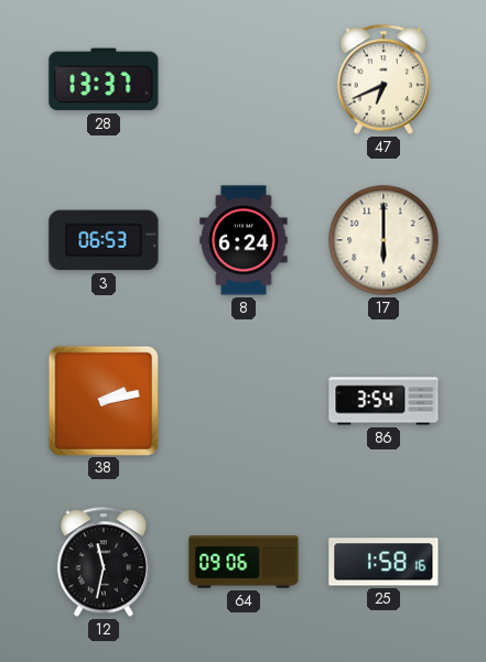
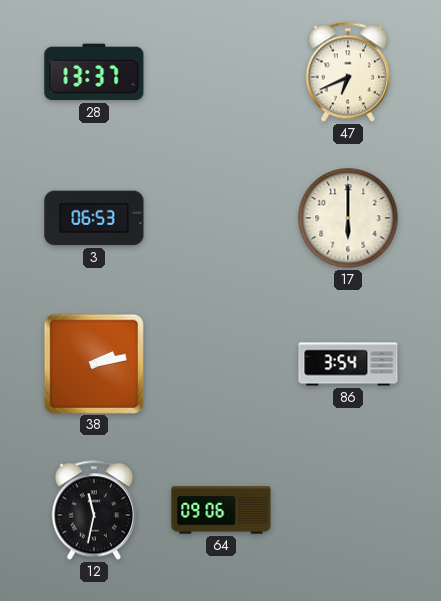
8: 6:24 -> none
25: 1:58 -> none
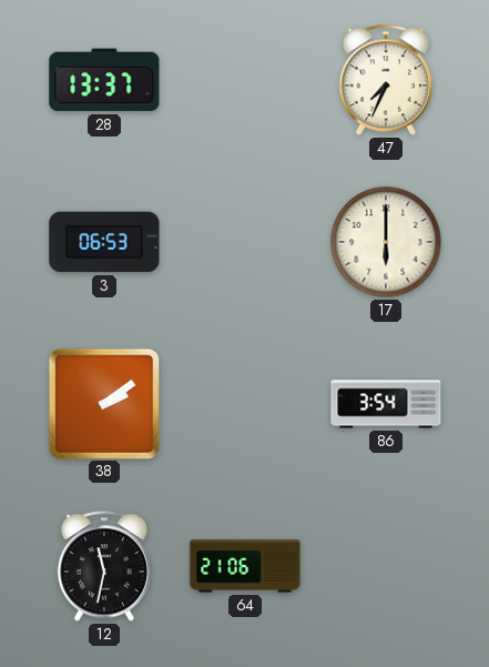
47: 6:41 -> 7:34
38: 2:13 -> 2:09
64: 09:06 -> 21:06
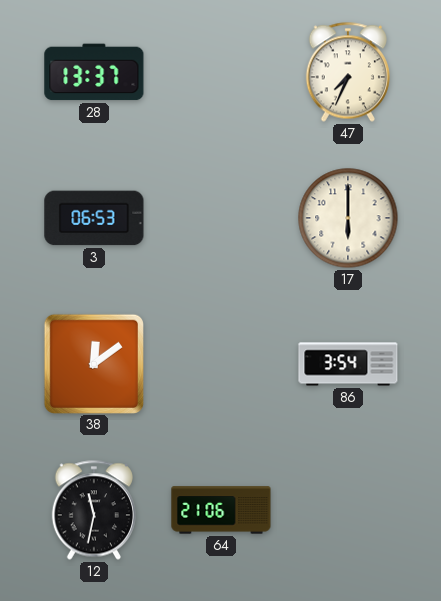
38: 2:09 -> 12:09
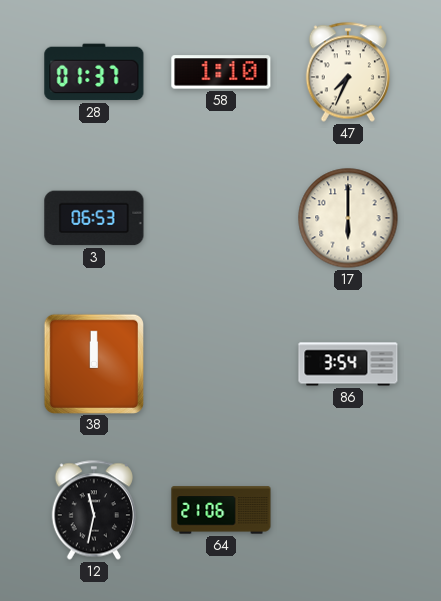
28: 13:37 -> 01:37
58: none -> 1:10
38: 12:09 -> 12:00
